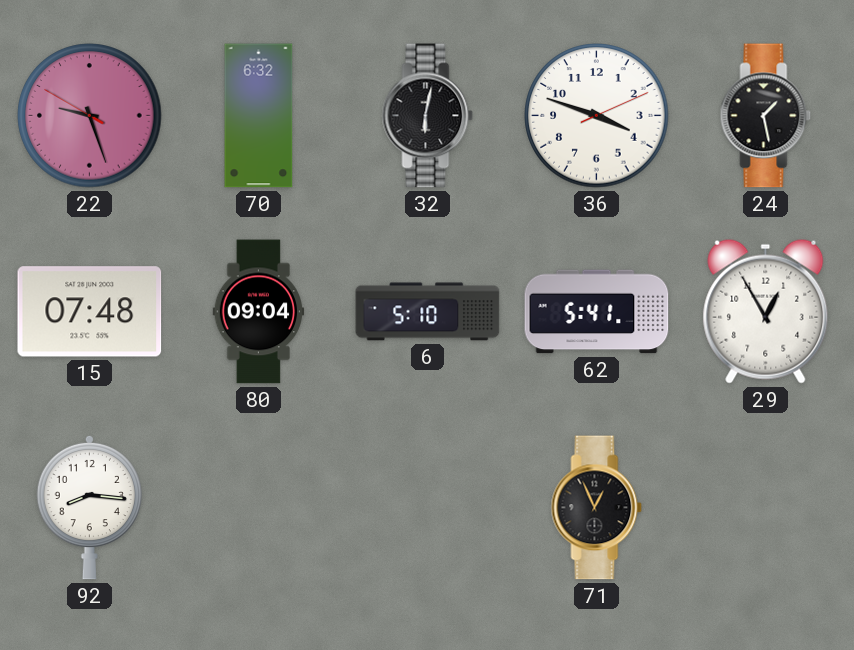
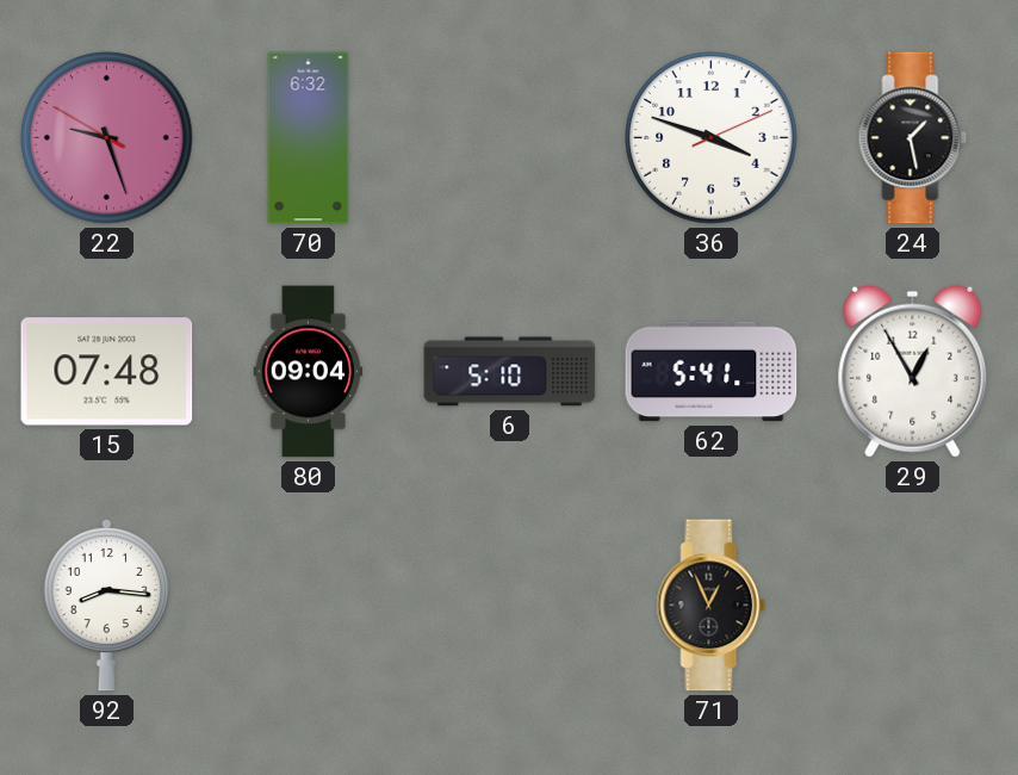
32: 6:02 -> none
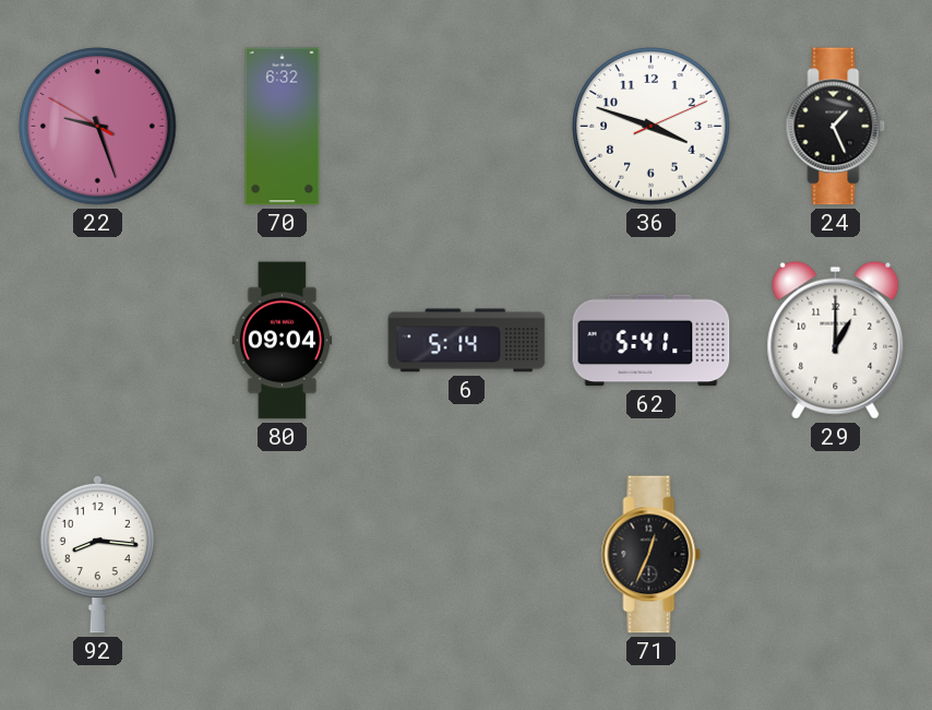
24: 1:28 -> 1:26
15: 07:48 -> none
6: 5:10 -> 5:14
29: 12:55 -> 1:00
71: 12:56 -> 12:34
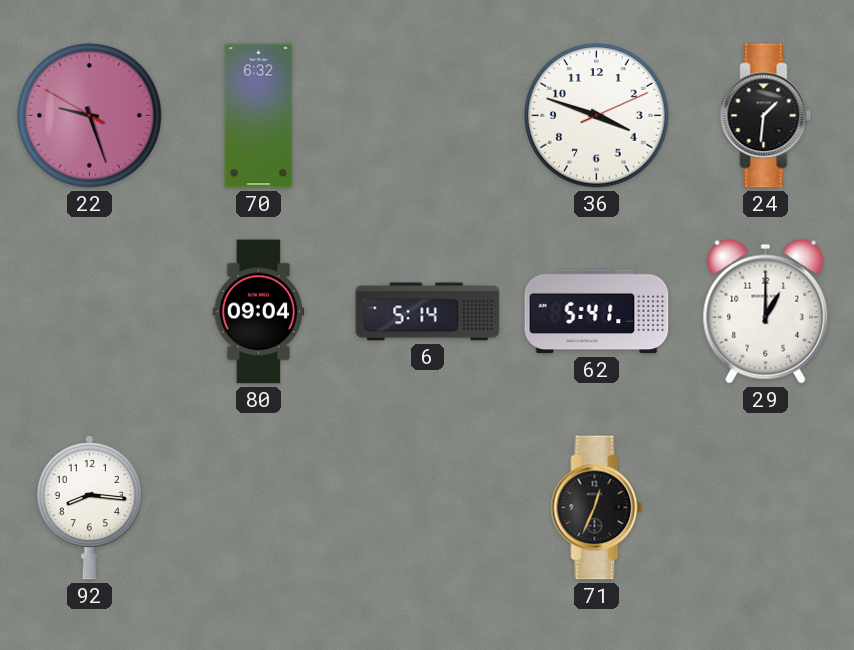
24: 1:26 -> 1:31
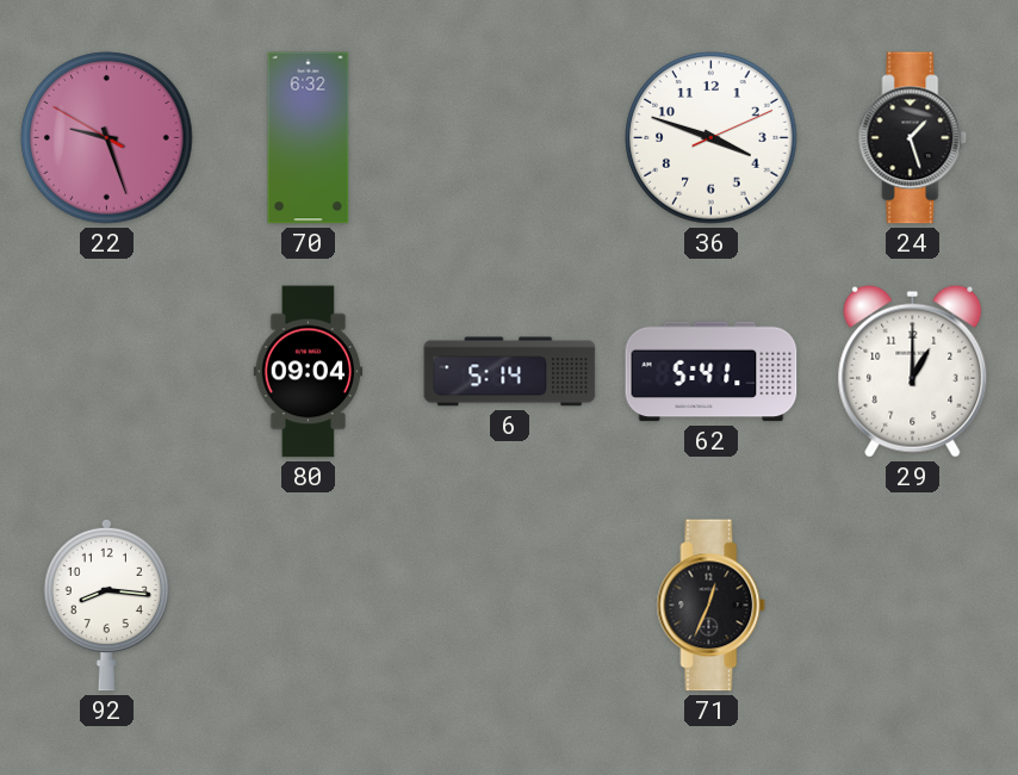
24: 1:31 -> 1:27
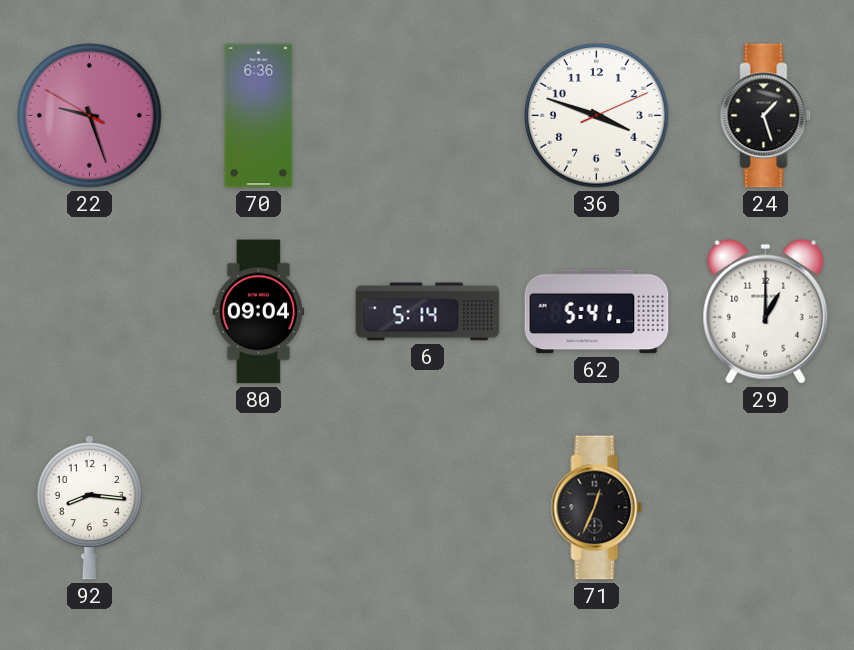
70: 6:32 -> 6:36
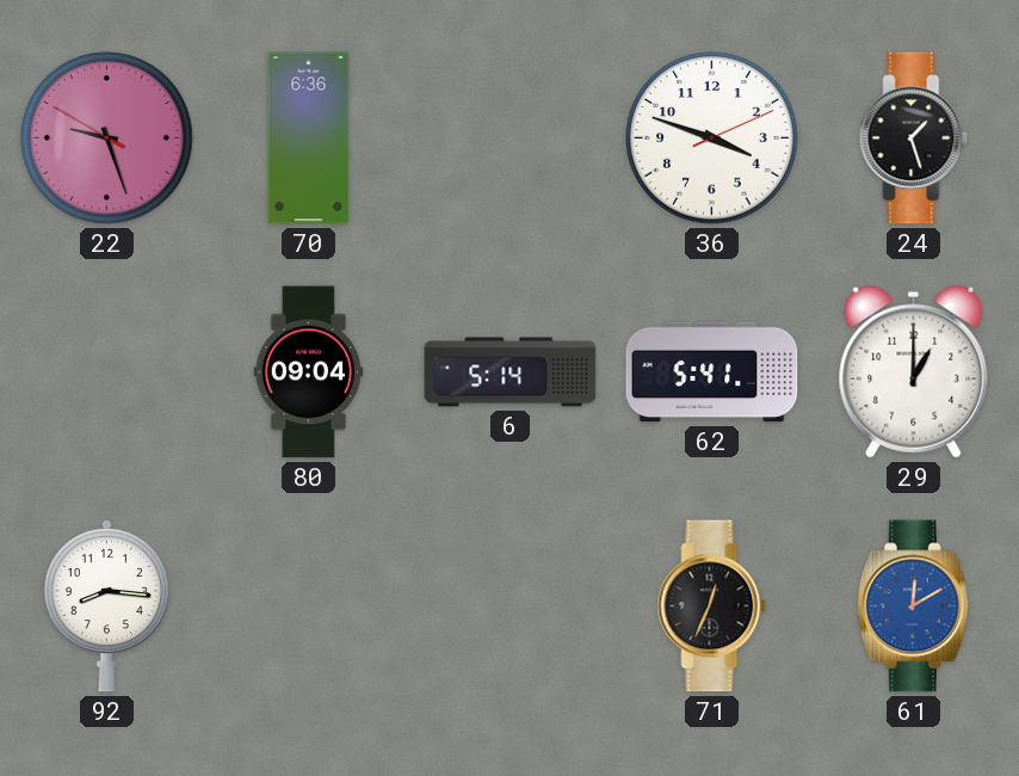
61: none -> 12:10
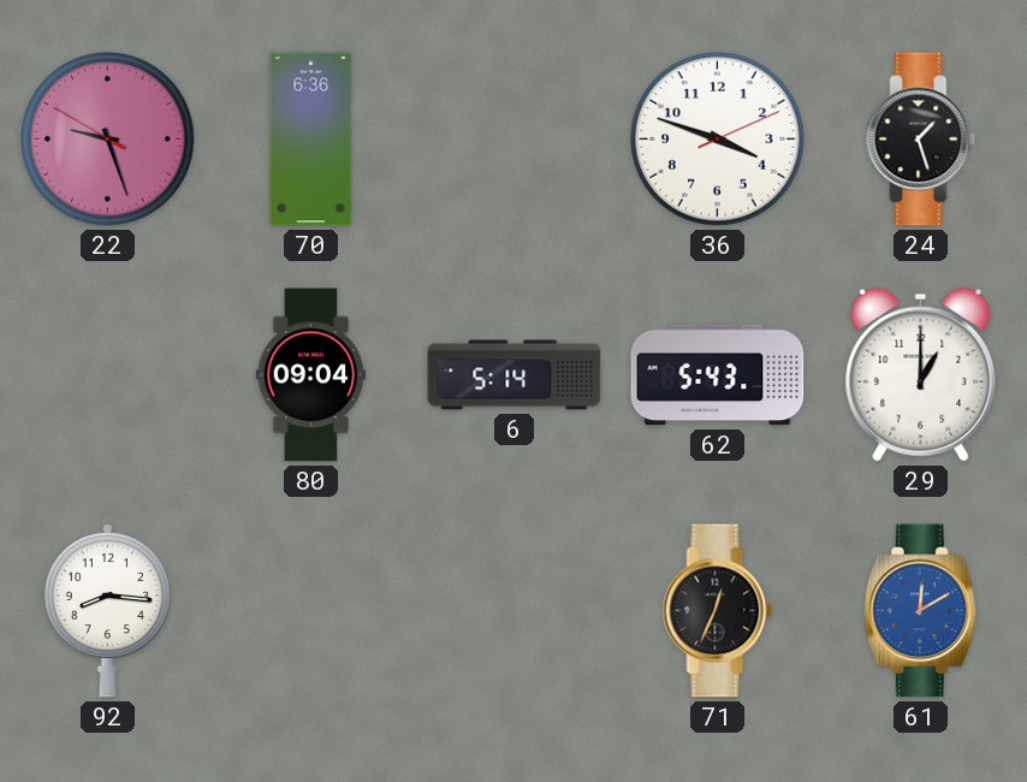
62: 5:41 -> 5:43
